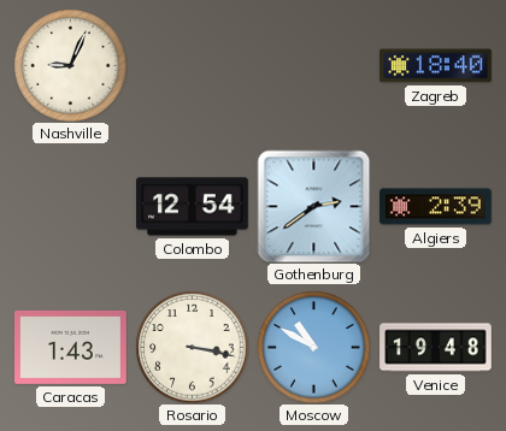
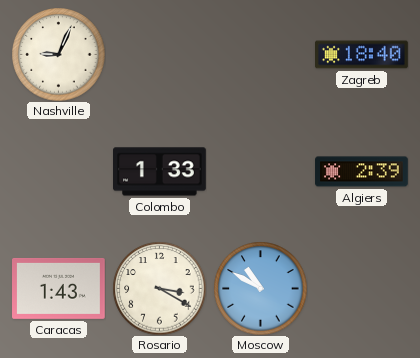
Colombo: 12:54 -> 1:33
Gothenburg: 2:39 -> none
Rosario: 3:17 -> 3:20
Venice: 19:48 -> none
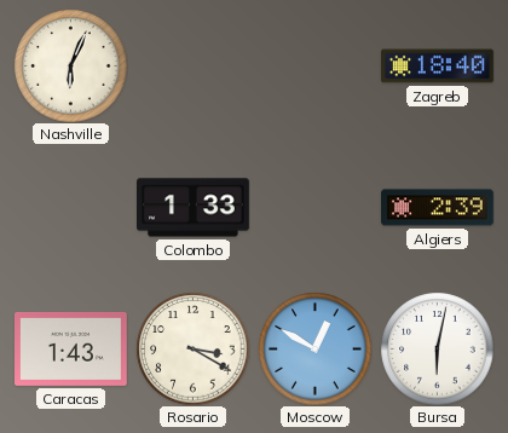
Nashville: 9:04 -> 6:04
Moscow: 10:50 -> 12:50
Bursa: none -> 6:02
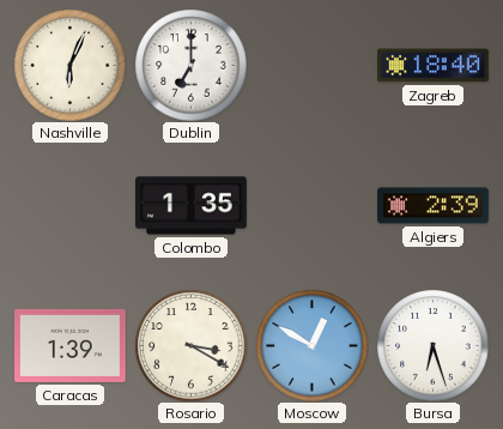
Dublin: none -> 7:00
Colombo: 1:33 -> 1:35
Caracas: 1:43 -> 1:39
Bursa: 6:02 -> 6:27
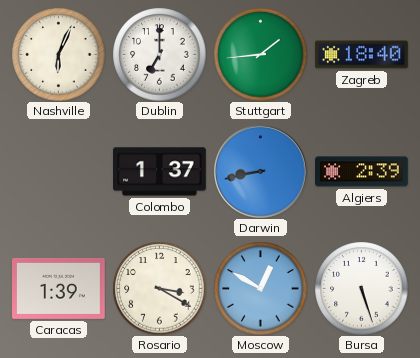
Stuttgart: none -> 1:44
Colombo: 1:35 -> 1:37
Darwin: none -> 8:43
Bursa: 6:27 -> 5:27
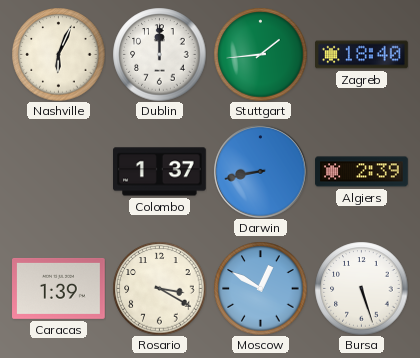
Dublin: 7:00 -> 12:00
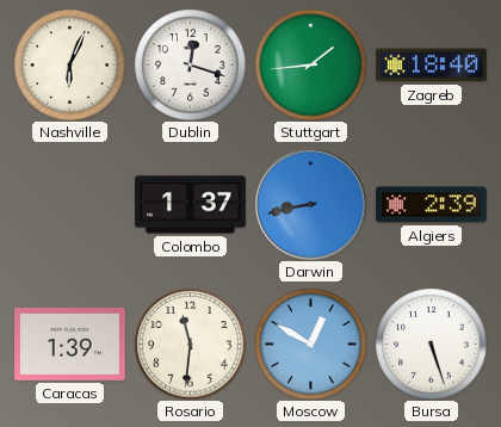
Dublin: 12:00 -> 12:18
Rosario: 3:20 -> 11:31
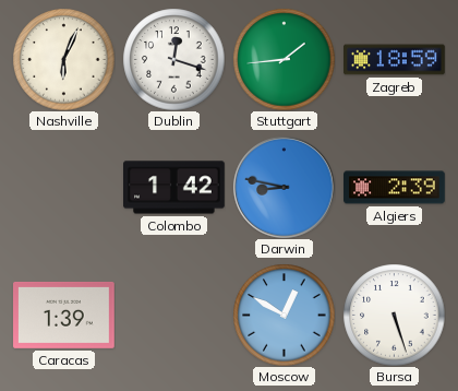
Zagreb: 18:40 -> 18:59
Colombo: 1:37 -> 1:42
Darwin: 8:43 -> 8:47
Rosario: 11:31 -> none
